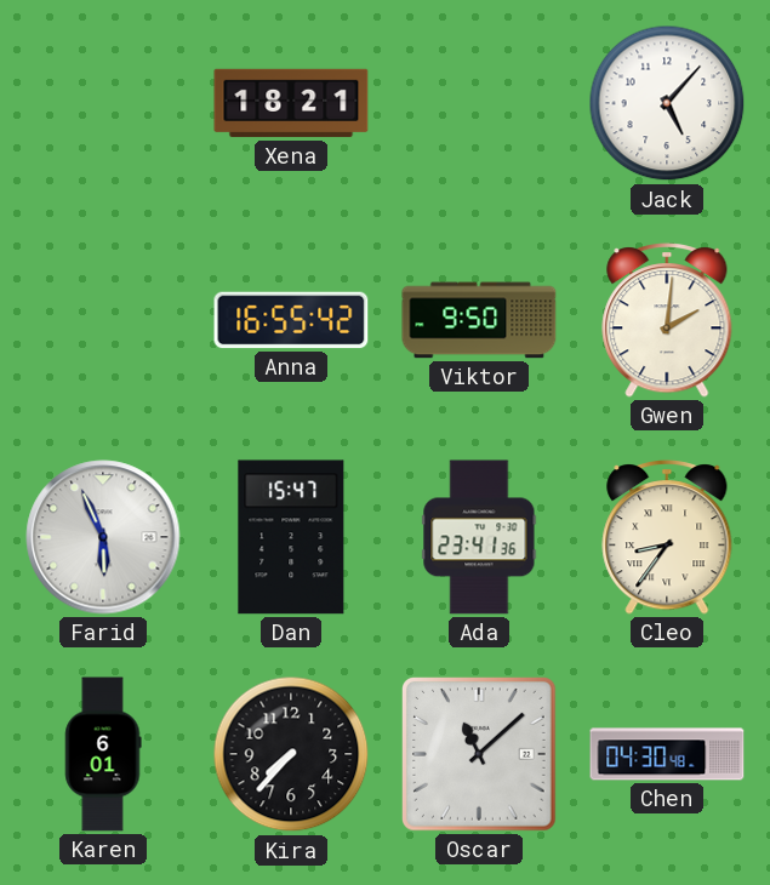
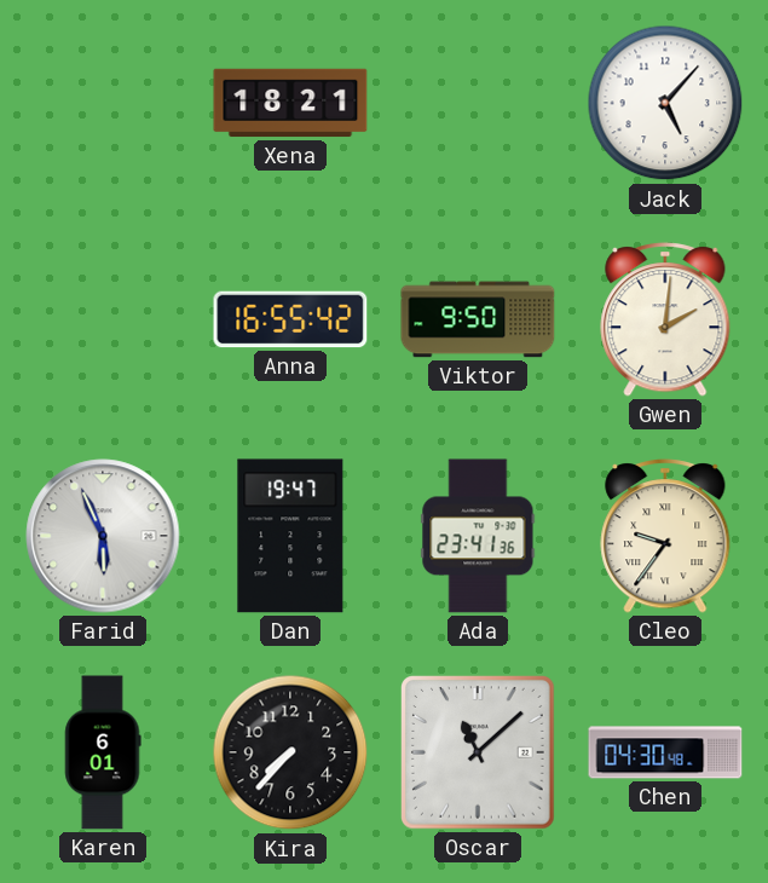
Dan: 15:47 -> 19:47
Cleo: 8:36 -> 9:36
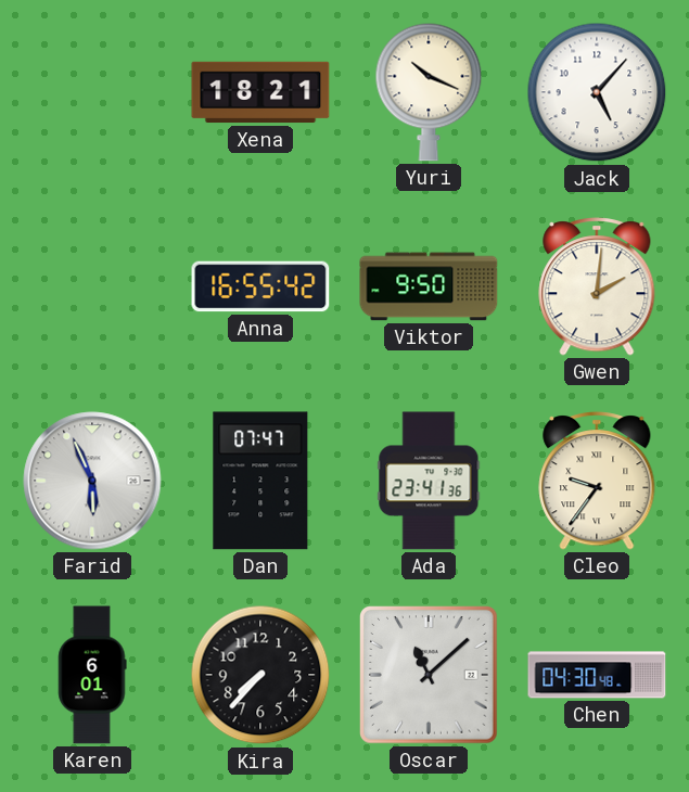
Yuri: none -> 10:19
Dan: 19:47 -> 07:47
